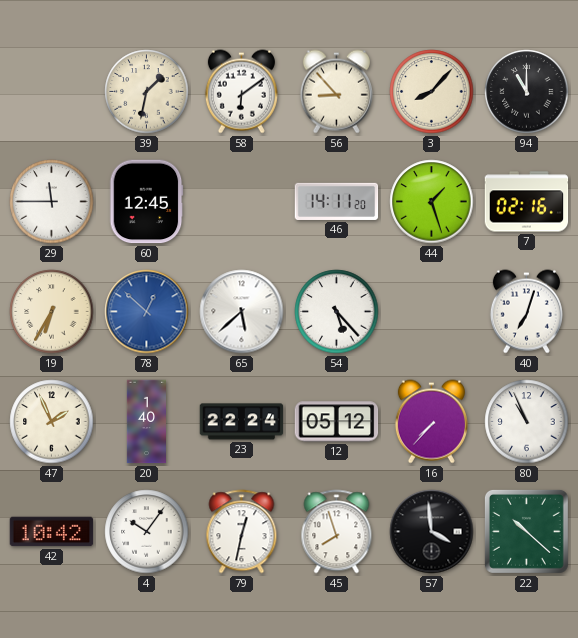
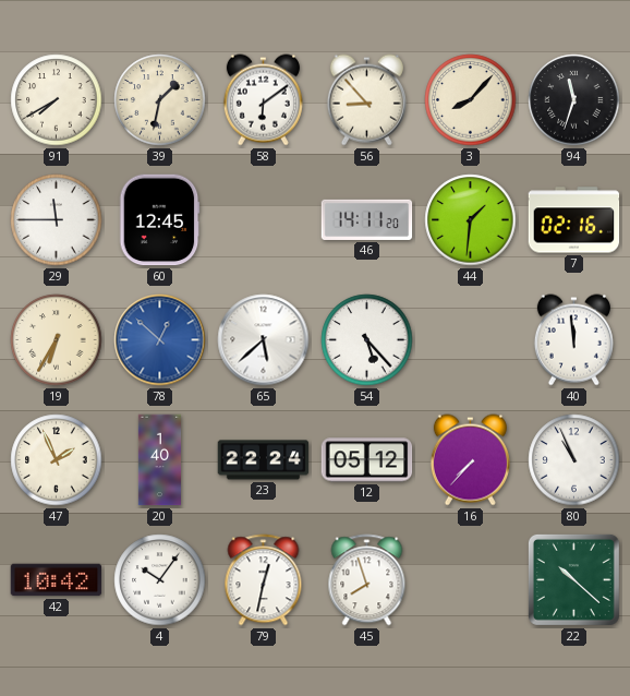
91: none -> 7:40
94: 11:00 -> 11:33
44: 1:27 -> 1:31
40: 7:03 -> 11:59
57: 3:59 -> none
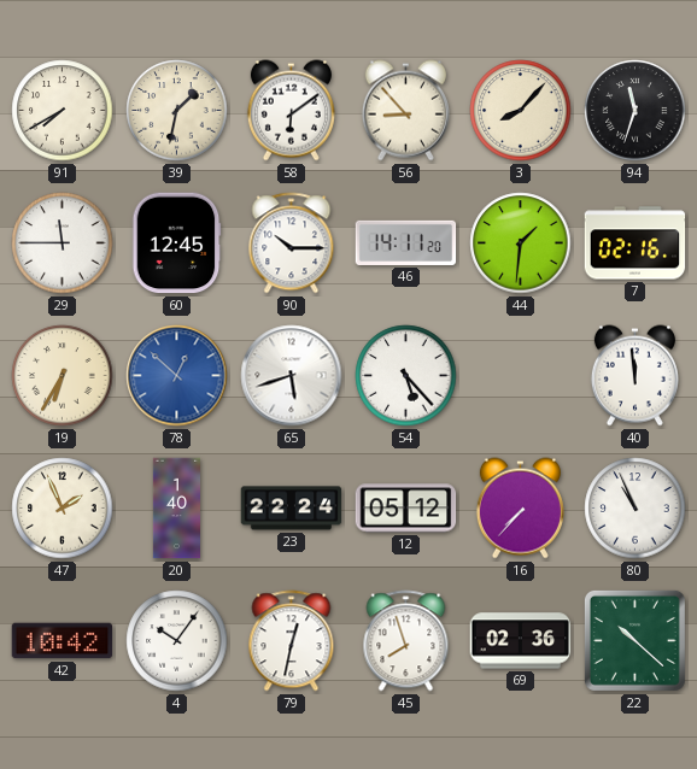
90: none -> 10:15
65: 5:38 -> 5:42
69: none -> 02:36
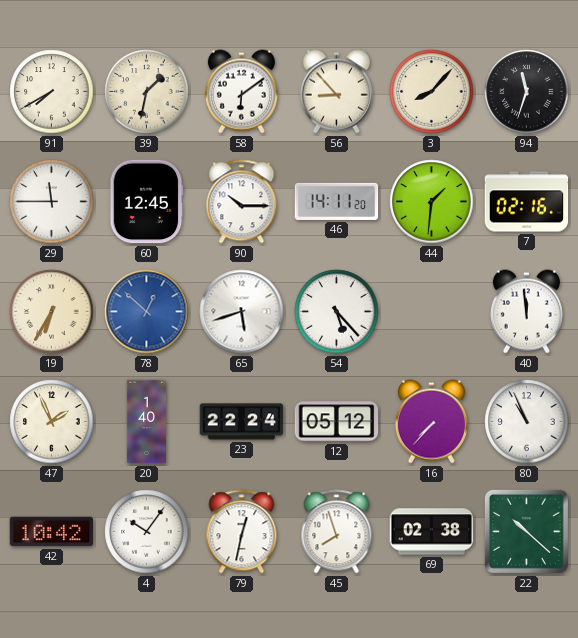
69: 02:36 -> 02:38
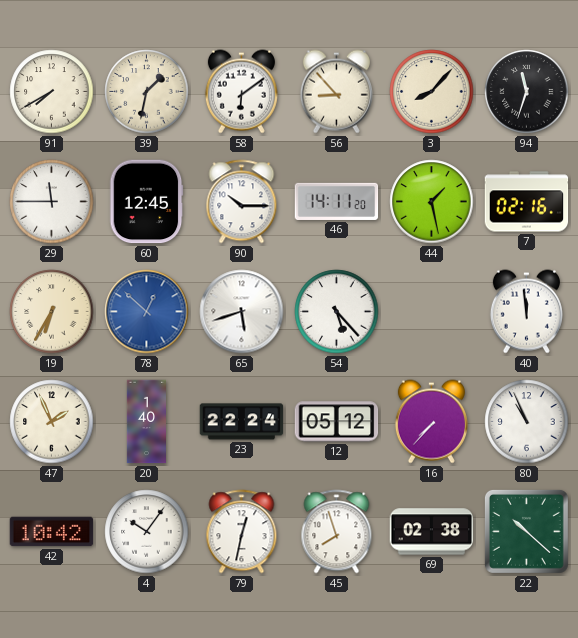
44: 1:31 -> 1:28
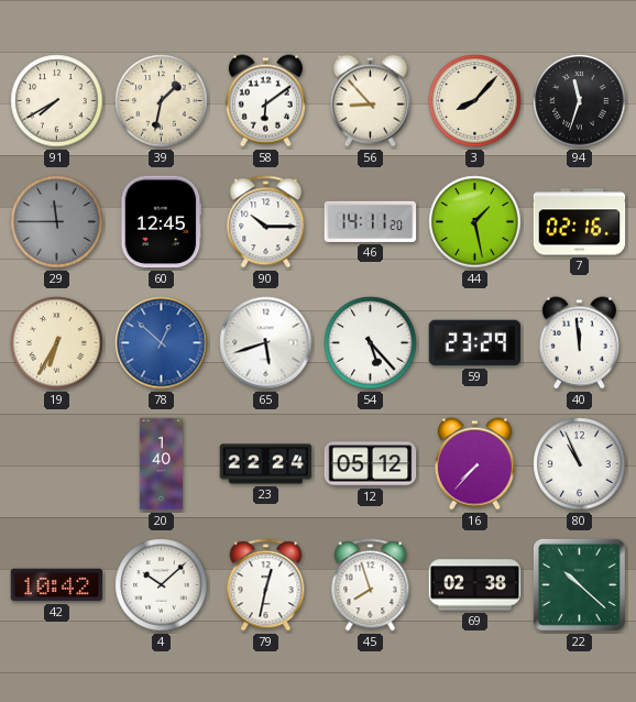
29 dial: white -> grey
59: none -> 23:29
47: 1:56 -> none
4: 10:06 -> 10:08
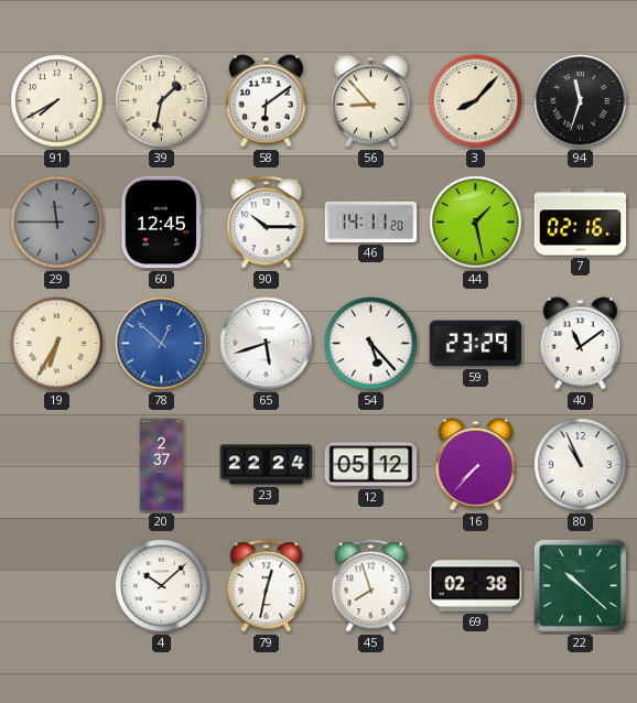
40: 11:59 -> 11:09
20: 1:40 -> 2:37
42: 10:42 -> none
